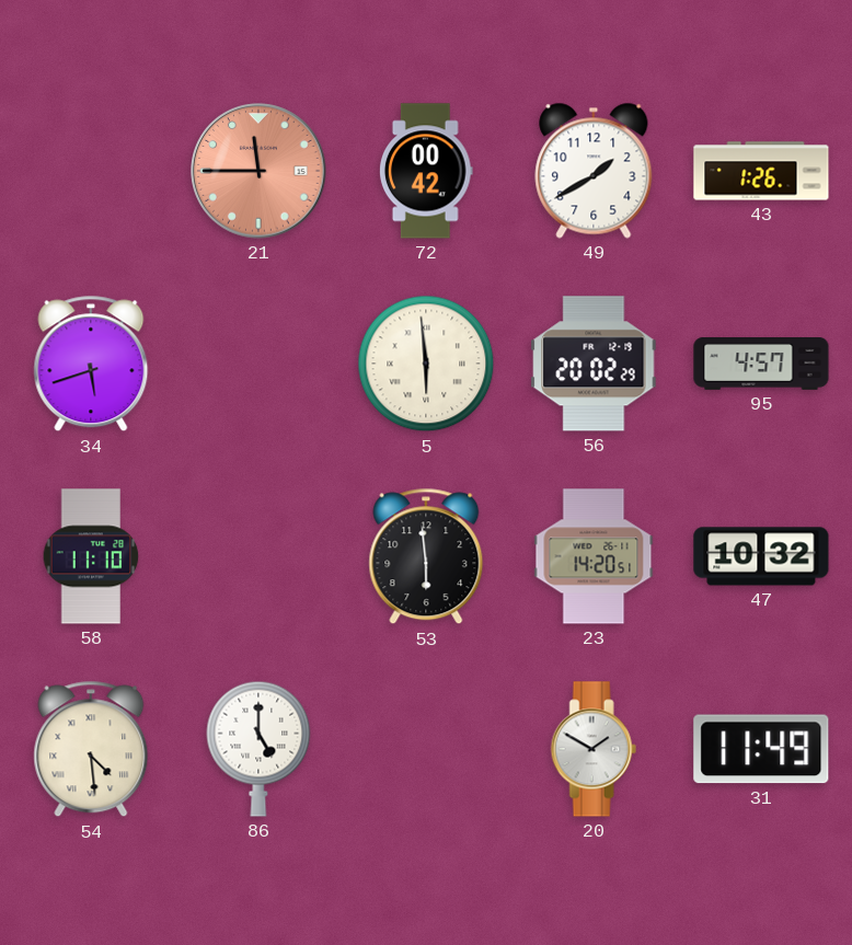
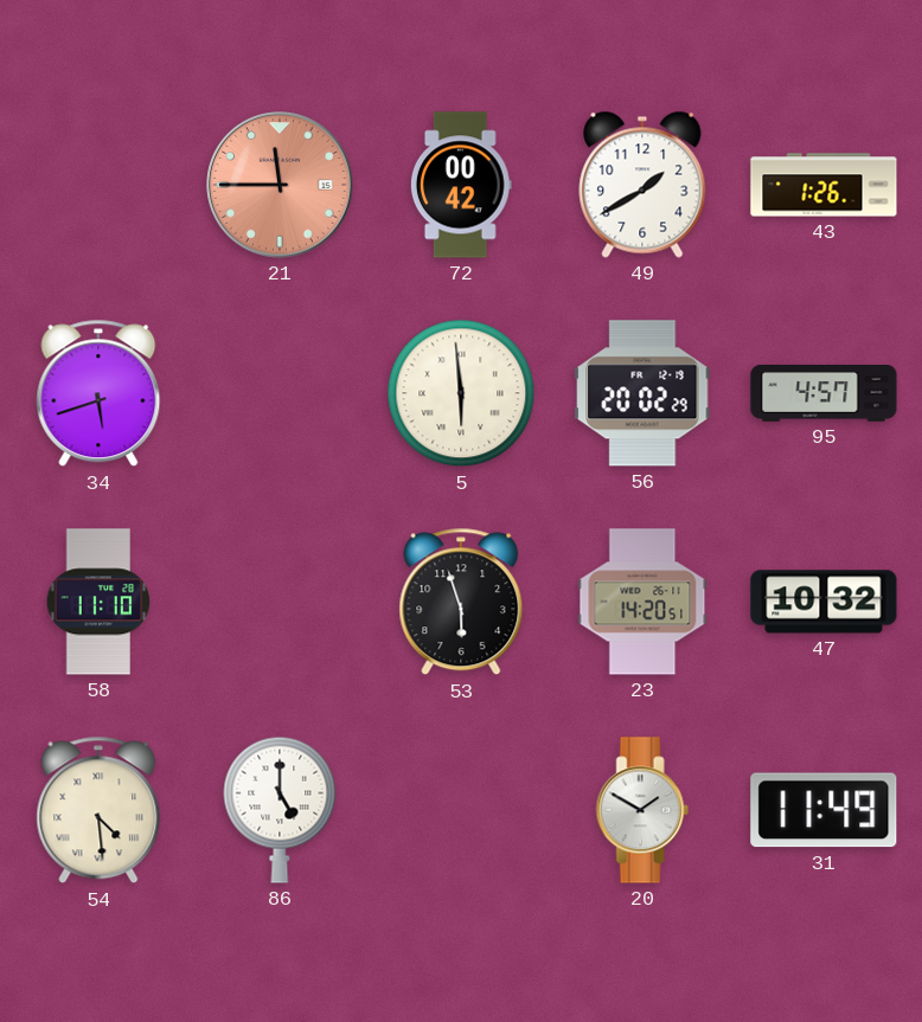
53: 5:59 -> 5:57
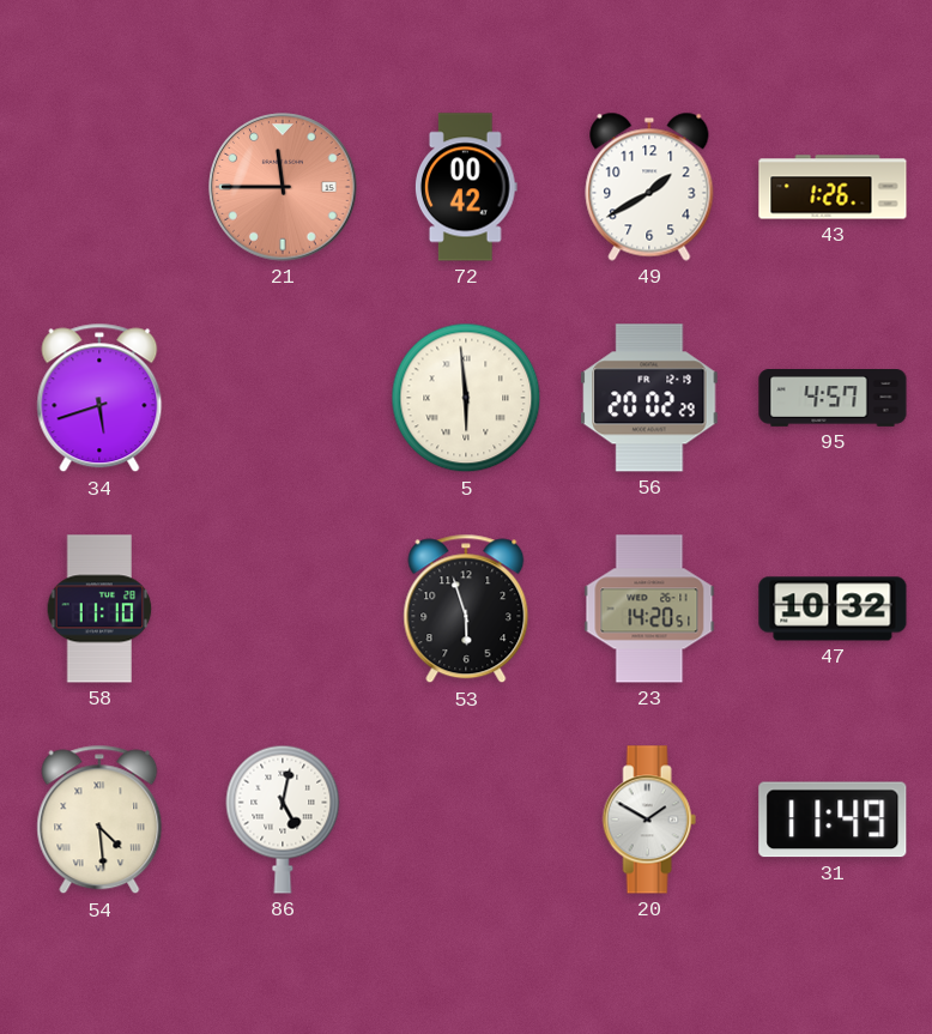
86: 5:00 -> 5:02
